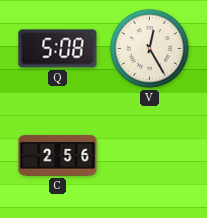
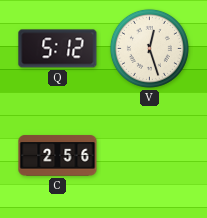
Q: 5:08 -> 5:12
V: 12:25 -> 12:27
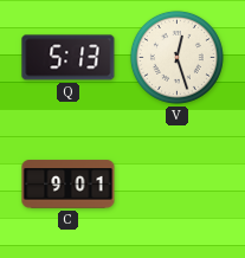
Q: 5:12 -> 5:13
C: 2:56 -> 9:01
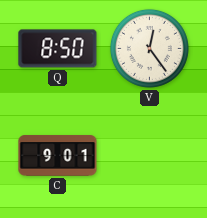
Q: 5:13 -> 8:50
V: 12:27 -> 12:24
